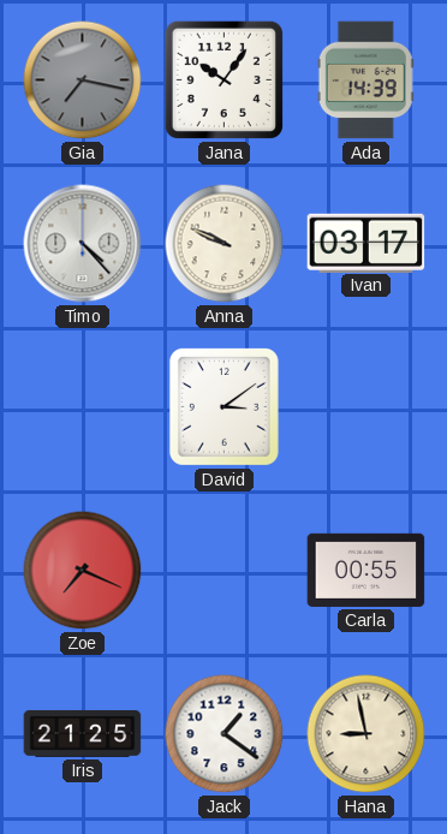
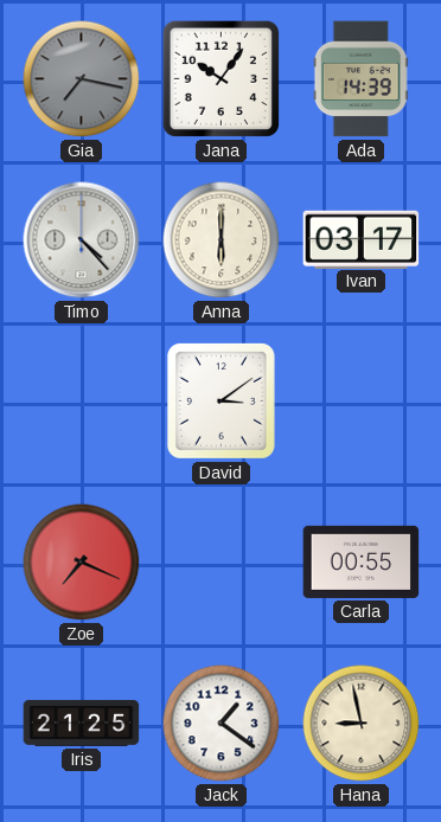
Anna: 9:49 -> 6:00
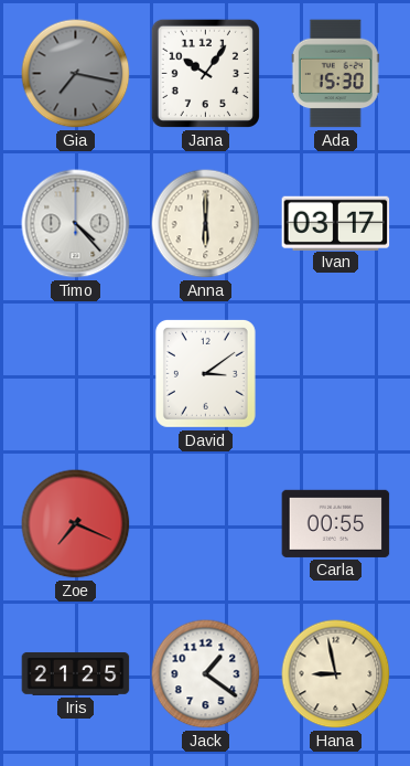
Ada: 14:39 -> 15:30
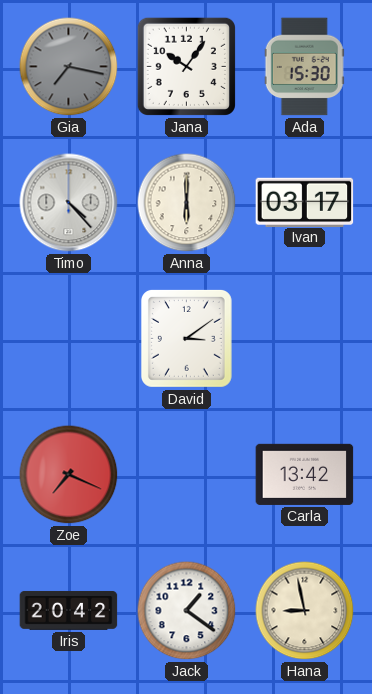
Carla: 00:55 -> 13:42
Iris: 21:25 -> 20:42
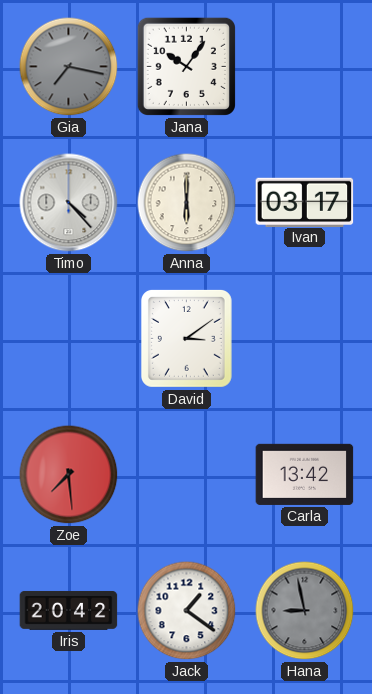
Ada: 15:30 -> none
Zoe: 7:19 -> 7:29
Hana dial: cream -> grey
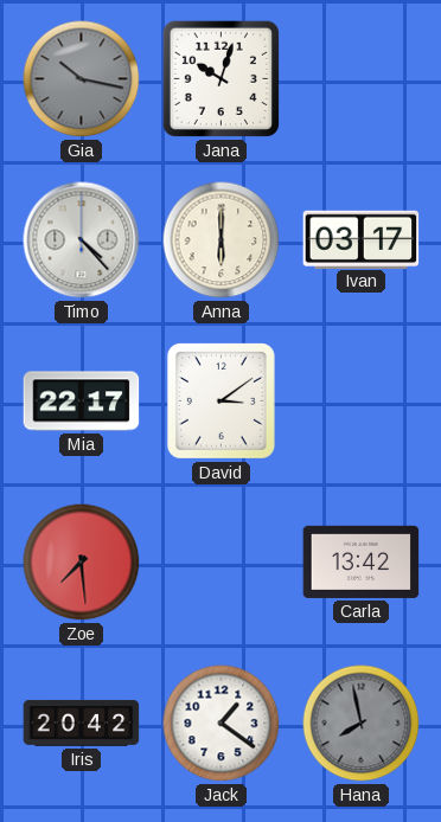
Gia: 7:17 -> 10:17
Jana: 10:06 -> 10:03
Mia: none -> 22:17
Hana: 8:58 -> 7:58
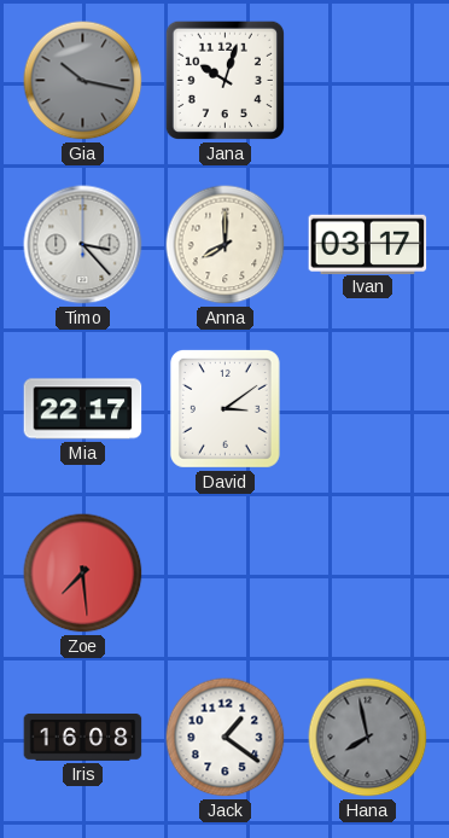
Timo: 4:23 -> 3:23
Anna: 6:00 -> 8:00
Carla: 13:42 -> none
Iris: 20:42 -> 16:08
